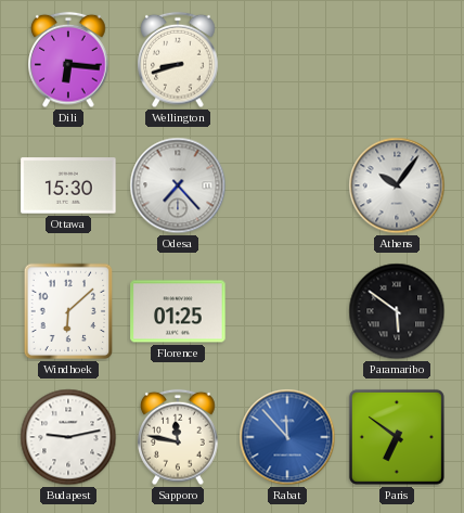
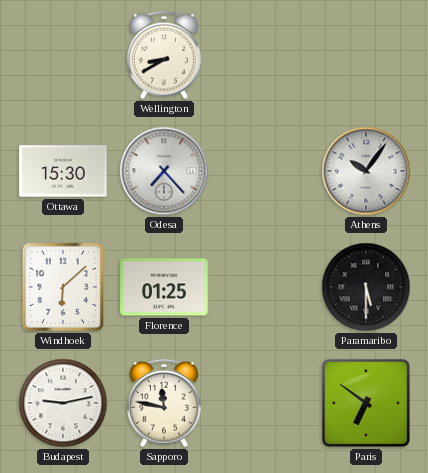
Dili: 6:16 -> none
Wellington: 8:42 -> 8:40
Paramaribo: 5:51 -> 5:30
Rabat: 11:53 -> none
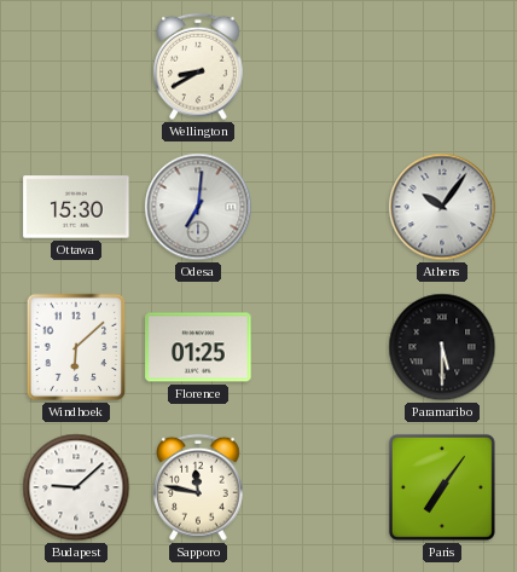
Odesa: 7:23 -> 7:01
Budapest: 9:13 -> 9:08
Paris: 6:51 -> 7:06
